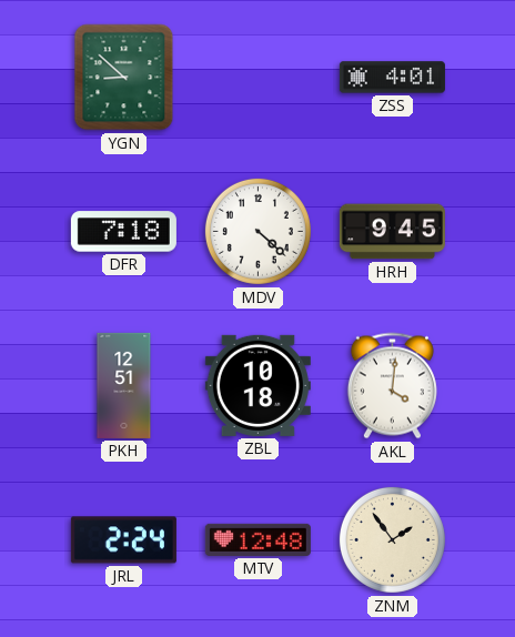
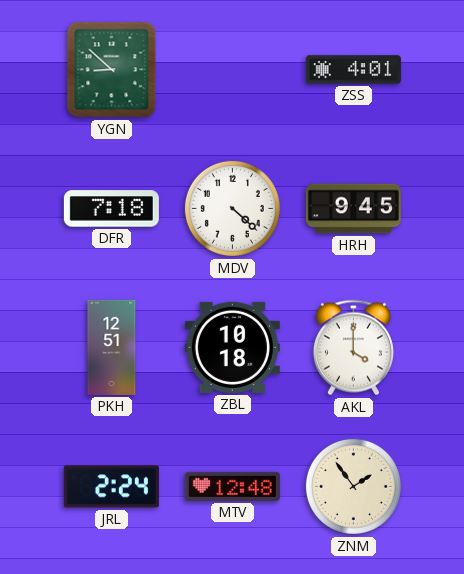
AKL: 4:01 -> 4:00
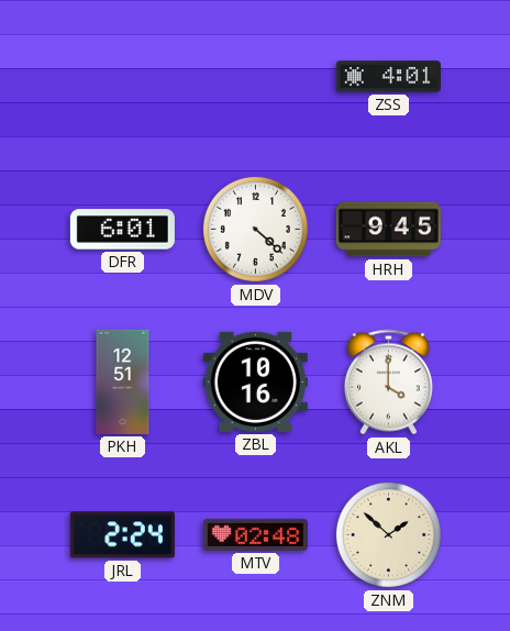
YGN: 8:52 -> none
DFR: 7:18 -> 6:01
ZBL: 10:18 -> 10:16
MTV: 12:48 -> 02:48
ZNM: 1:54 -> 1:52
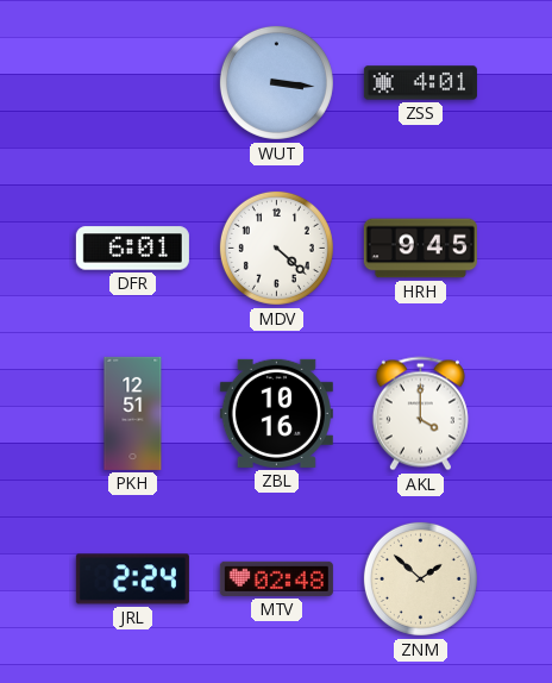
WUT: none -> 3:16
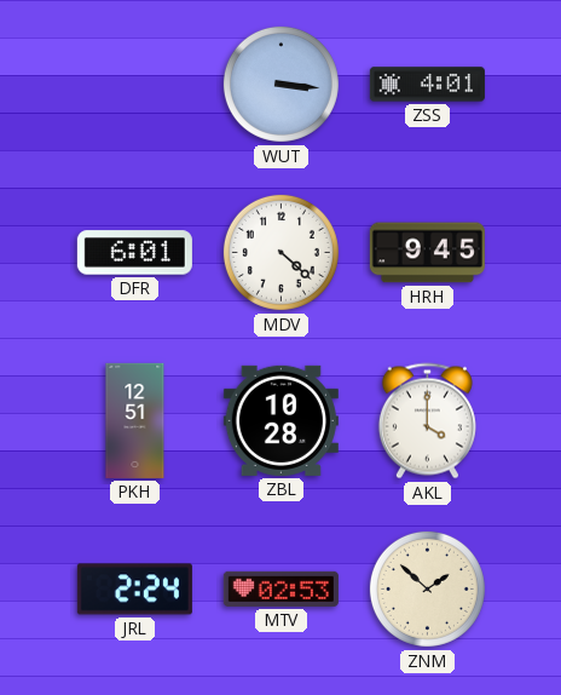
ZBL: 10:16 -> 10:28
MTV: 02:48 -> 02:53
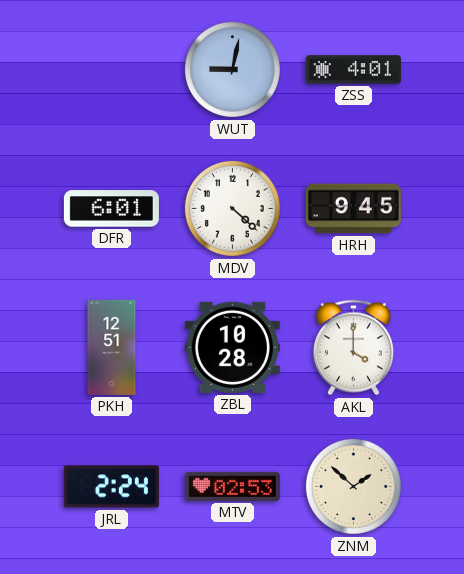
WUT: 3:16 -> 9:02
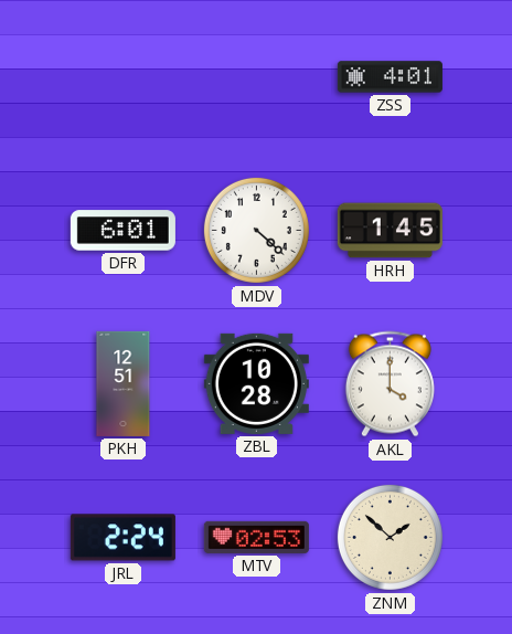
WUT: 9:02 -> none
HRH: 9:45 -> 1:45
